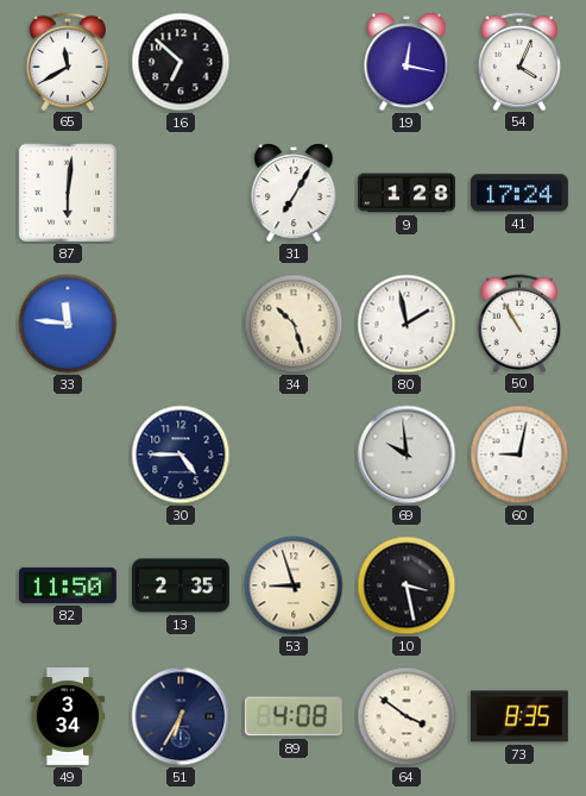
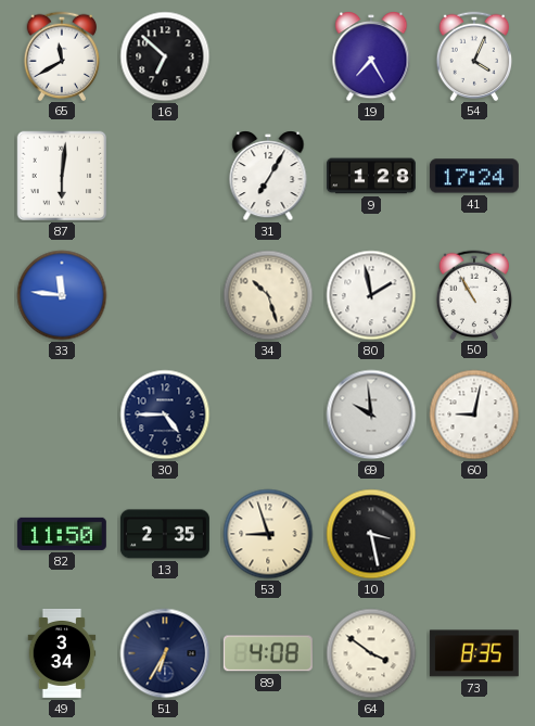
19: 12:17 -> 7:25
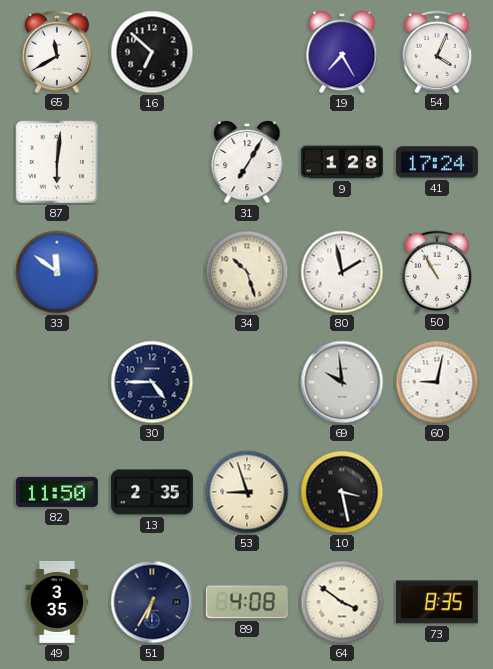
33: 11:46 -> 11:51
49: 3:34 -> 3:35
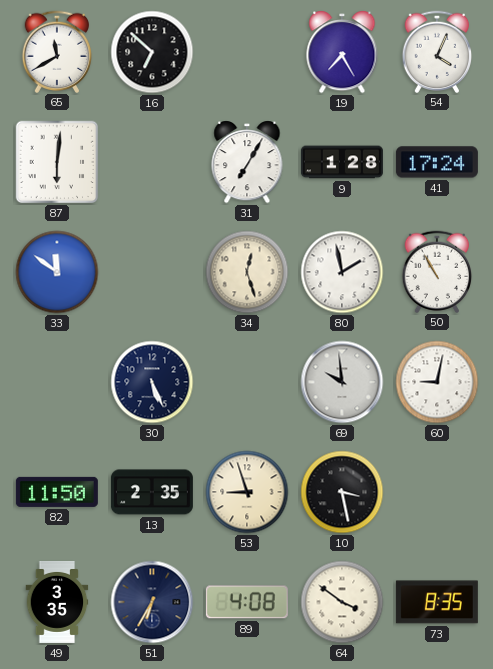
34: 10:27 -> 12:27
30: 4:45 -> 5:26
